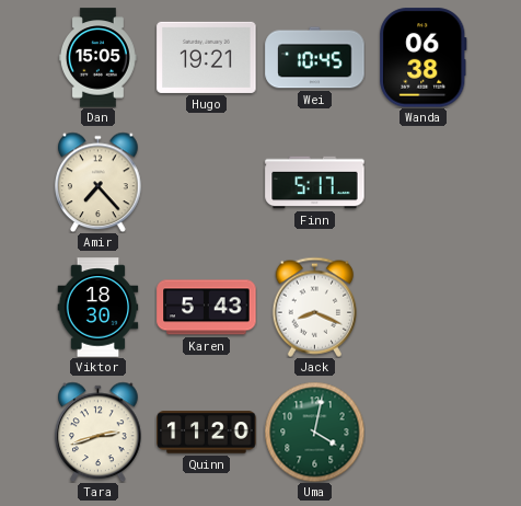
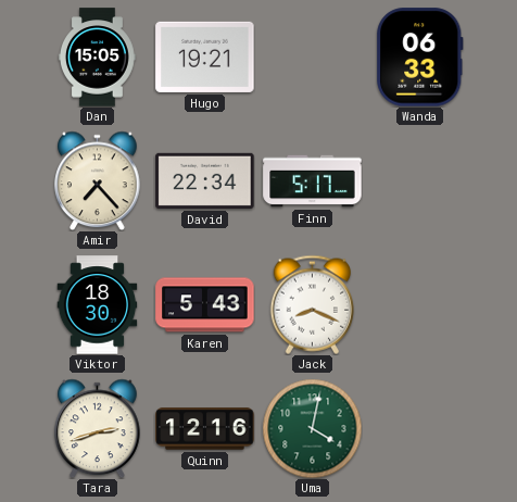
Wei: 10:45 -> none
Wanda: 06:38 -> 06:33
David: none -> 22:34
Quinn: 11:20 -> 12:16
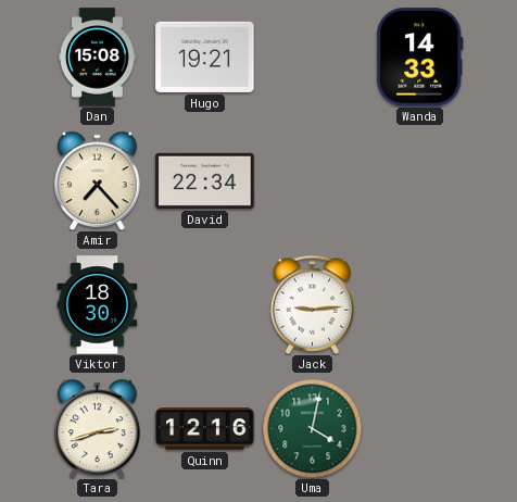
Dan: 15:05 -> 15:08
Wanda: 06:33 -> 14:33
Finn: 5:17 -> none
Karen: 5:43 -> none
Jack: 8:19 -> 9:14
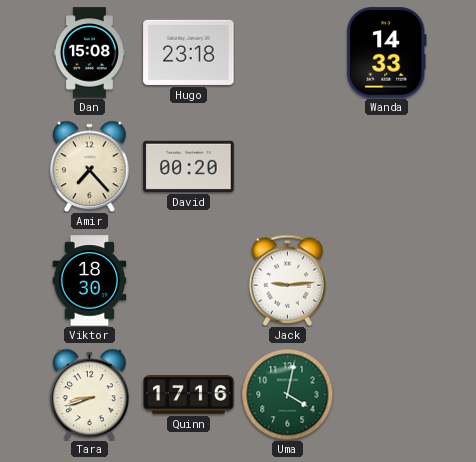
Hugo: 19:21 -> 23:18
David: 22:34 -> 00:20
Tara: 2:42 -> 8:42
Quinn: 12:16 -> 17:16
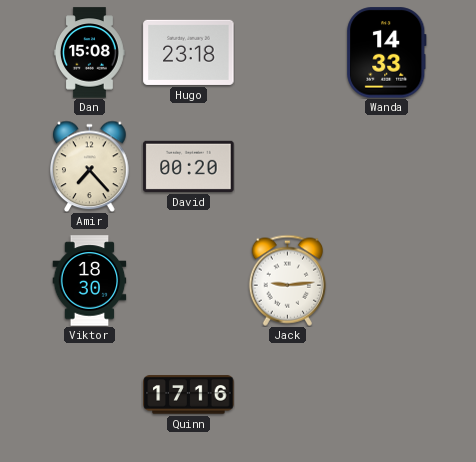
Tara: 8:42 -> none
Uma: 4:02 -> none
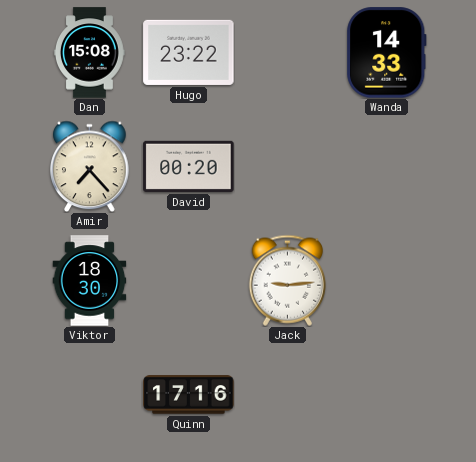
Hugo: 23:18 -> 23:22
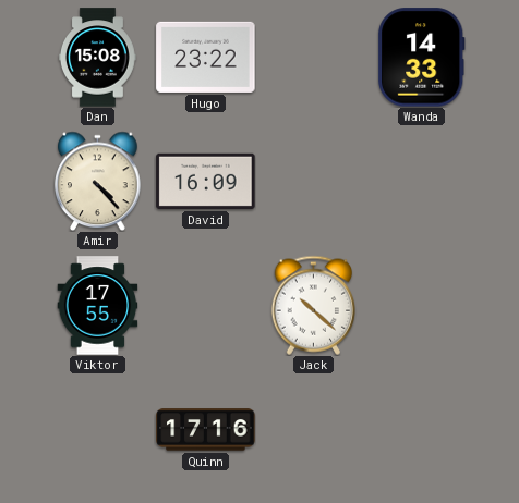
Amir: 7:23 -> 4:23
David: 00:20 -> 16:09
Viktor: 18:30 -> 17:55
Jack: 9:14 -> 10:22
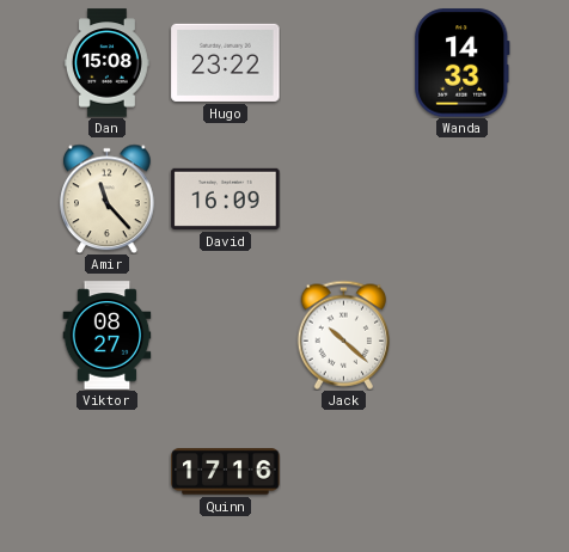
Amir: 4:23 -> 11:23
Viktor: 17:55 -> 08:27
